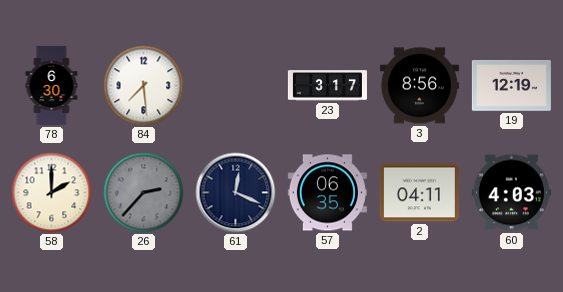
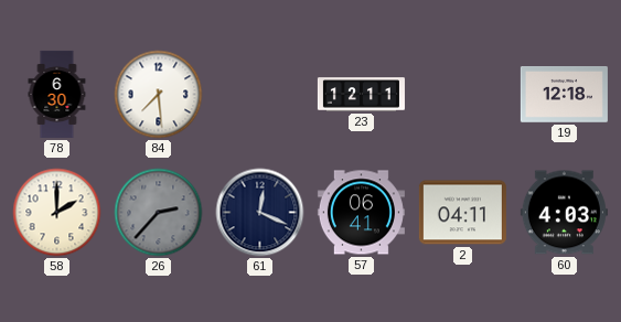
23: 3:17 -> 12:11
3: 8:56 -> none
19: 12:19 -> 12:18
57: 06:35 -> 06:41
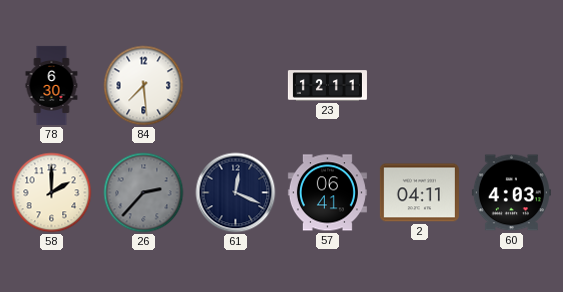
19: 12:18 -> none
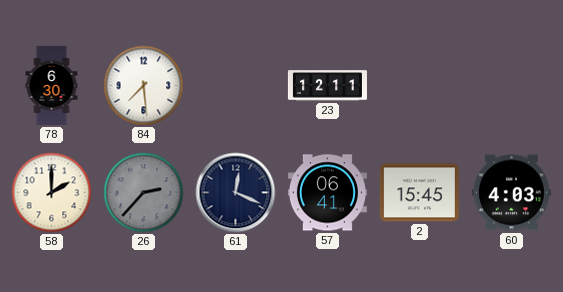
2: 04:11 -> 15:45
